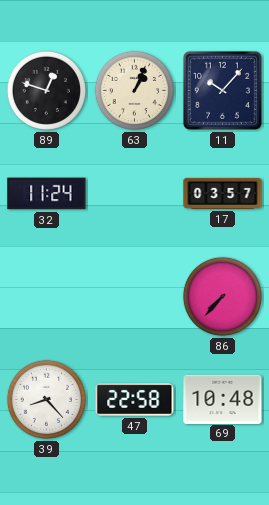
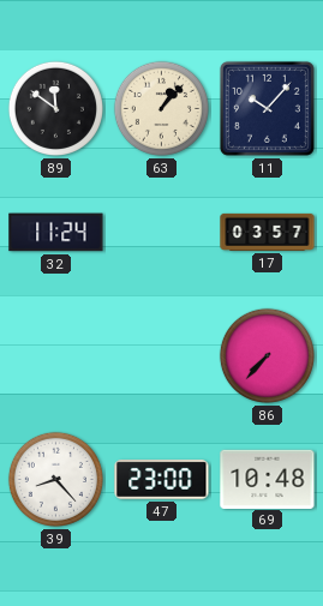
89: 12:48 -> 11:51
63: 1:04 -> 1:07
47: 22:58 -> 23:00
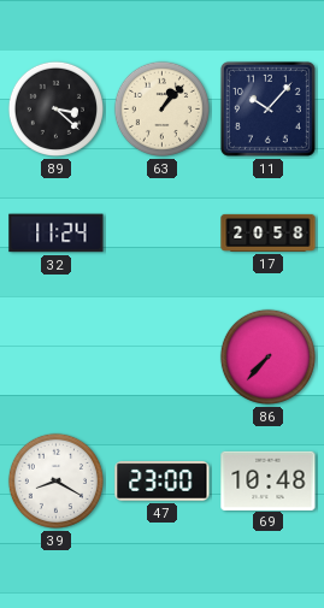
89: 11:51 -> 3:22
17: 03:57 -> 20:58
39: 8:23 -> 8:20
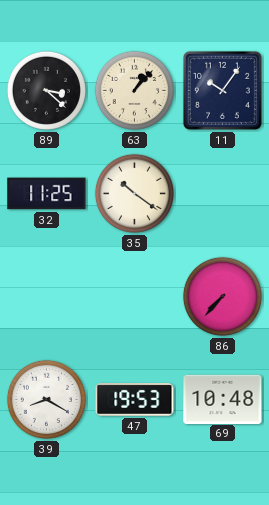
11: 10:07 -> 10:06
32: 11:24 -> 11:25
35: none -> 10:21
17: 20:58 -> none
47: 23:00 -> 19:53
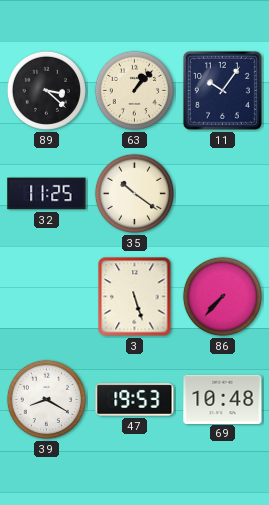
3: none -> 5:27
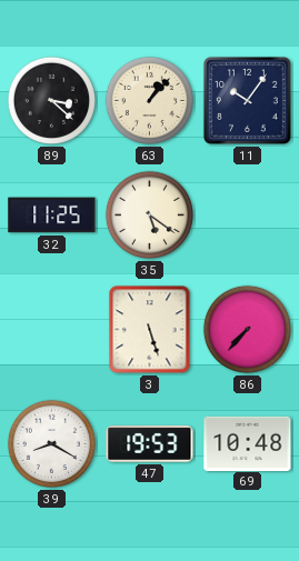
35: 10:21 -> 5:21
